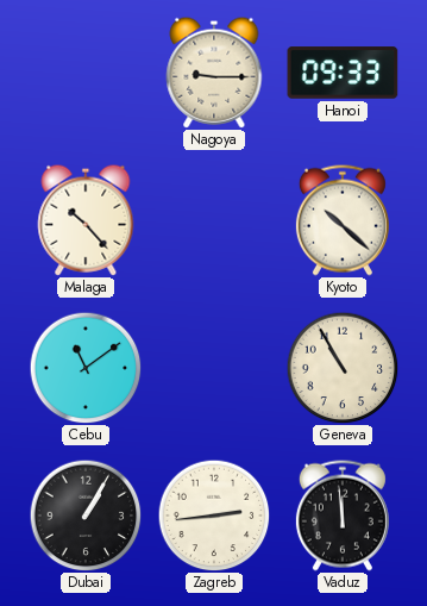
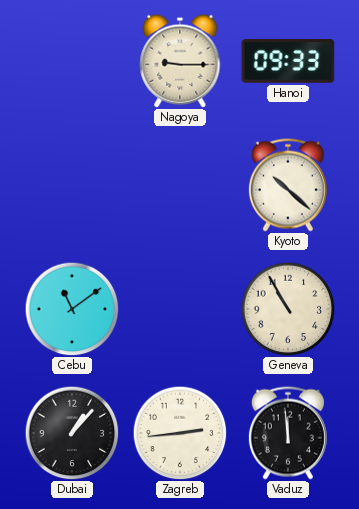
Malaga: 10:23 -> none
Dubai: 1:05 -> 1:07
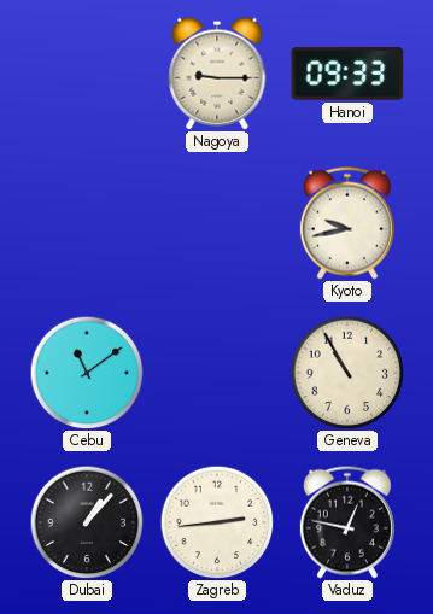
Kyoto: 10:22 -> 9:43
Vaduz: 11:59 -> 12:47
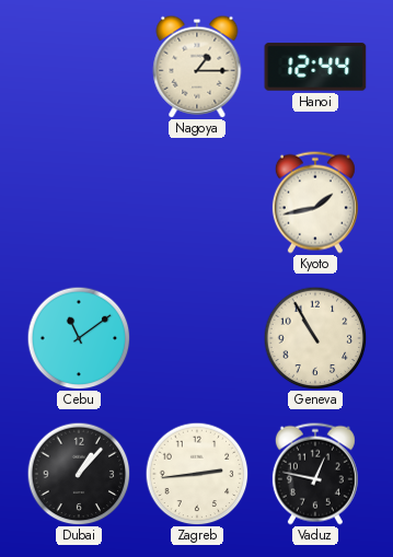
Nagoya: 9:15 -> 1:15
Hanoi: 09:33 -> 12:44
Kyoto: 9:43 -> 1:43
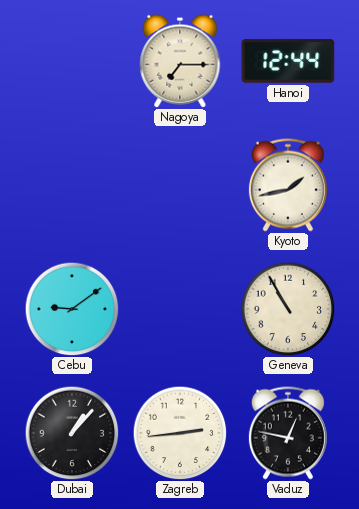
Nagoya: 1:15 -> 7:15
Cebu: 11:09 -> 9:09
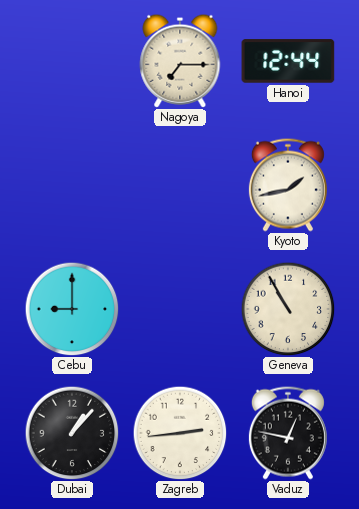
Cebu: 9:09 -> 9:00
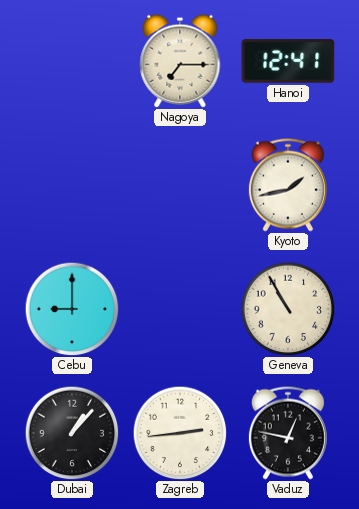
Hanoi: 12:44 -> 12:41
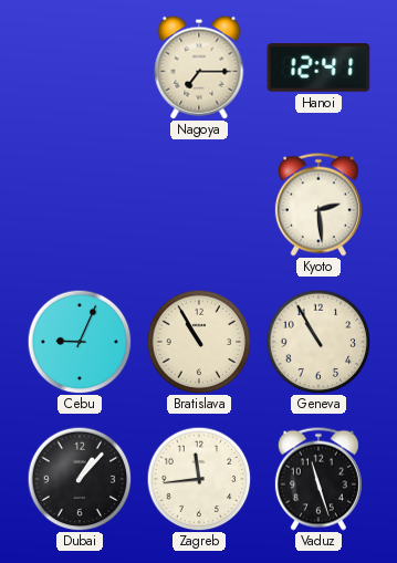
Kyoto: 1:43 -> 2:29
Cebu: 9:00 -> 9:04
Bratislava: none -> 10:55
Zagreb: 2:44 -> 11:44
Vaduz: 12:47 -> 11:27
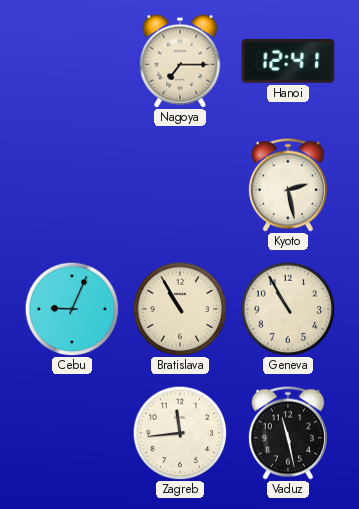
Kyoto: 2:29 -> 2:28
Dubai: 1:07 -> none
Vaduz: 11:27 -> 11:28
